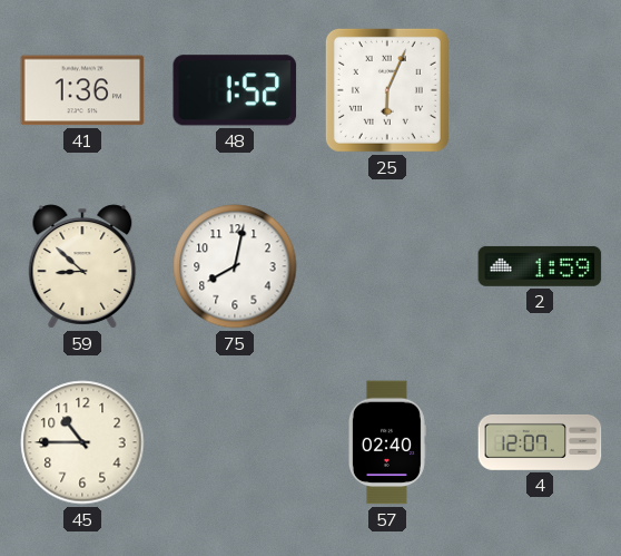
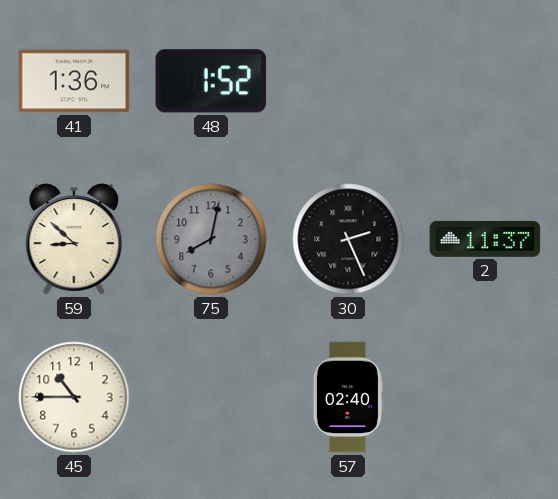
25: 6:04 -> none
75 dial: white -> grey
30: none -> 2:26
2: 1:59 -> 11:37
4: 12:07 -> none
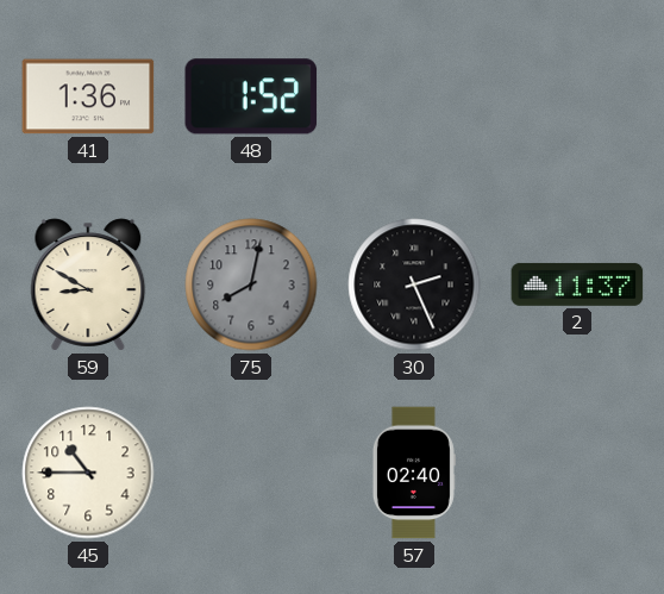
59: 8:52 -> 8:50
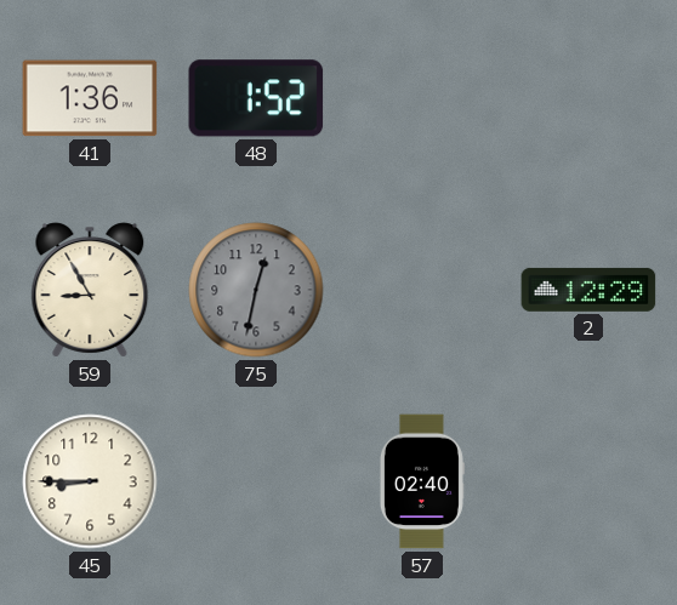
59: 8:50 -> 8:55
75: 8:02 -> 12:32
30: 2:26 -> none
2: 11:37 -> 12:29
45: 10:45 -> 8:45
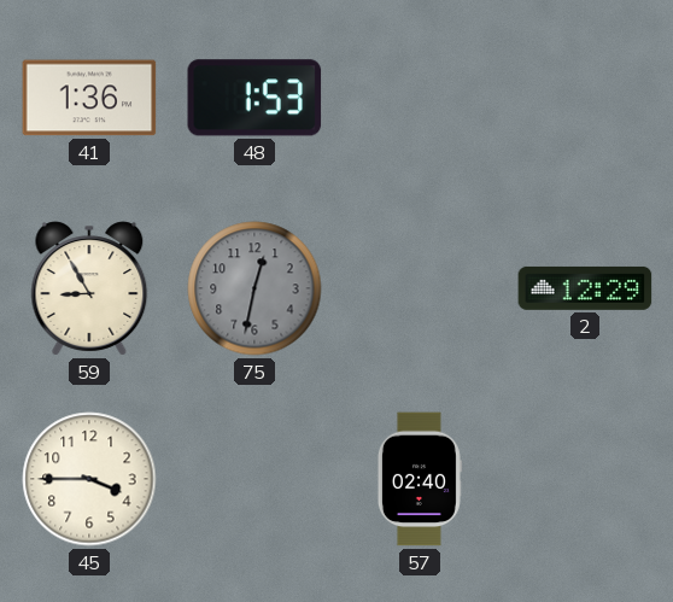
48: 1:52 -> 1:53
45: 8:45 -> 3:45
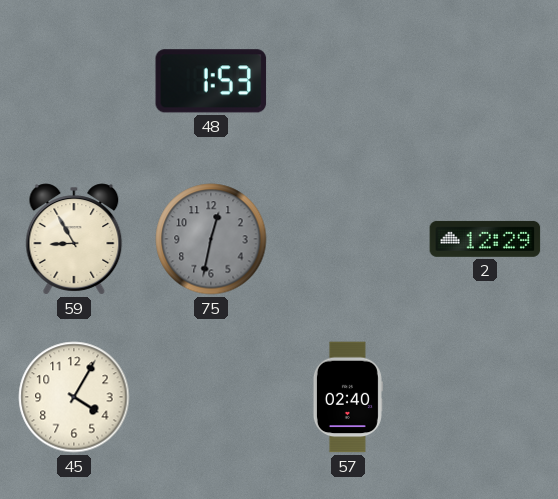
41: 1:36 -> none
45: 3:45 -> 4:05
